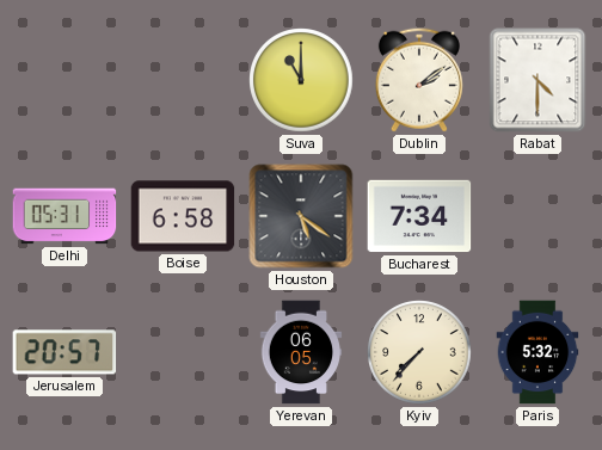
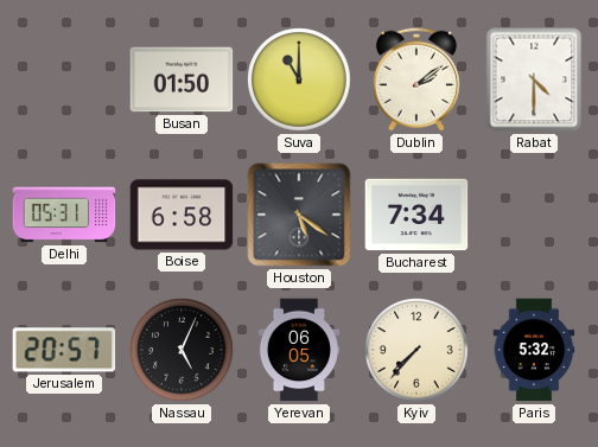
Busan: none -> 01:50
Nassau: none -> 5:04
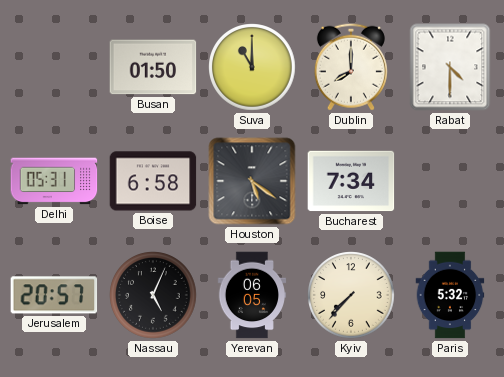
Dublin: 2:09 -> 8:00
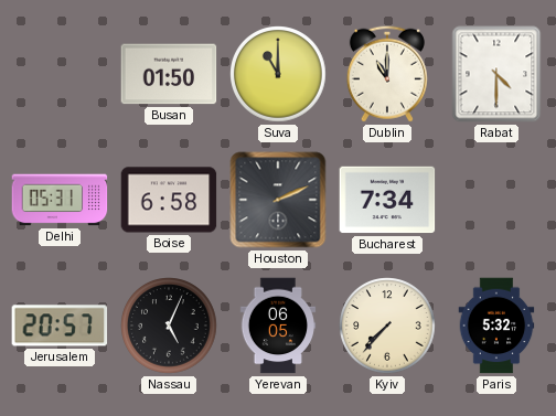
Dublin: 8:00 -> 11:00
Houston: 5:21 -> 2:11
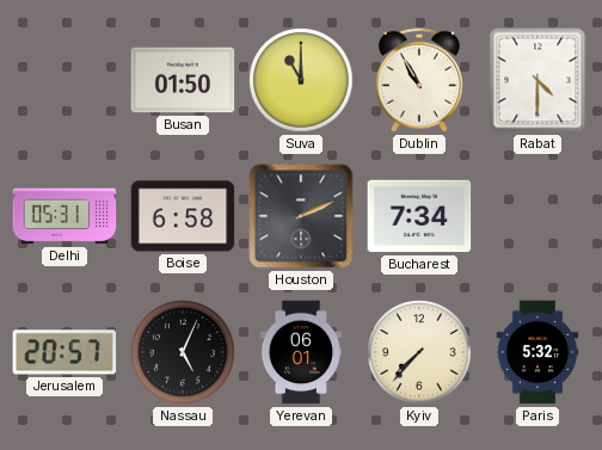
Dublin: 11:00 -> 10:55
Yerevan: 06:05 -> 06:01
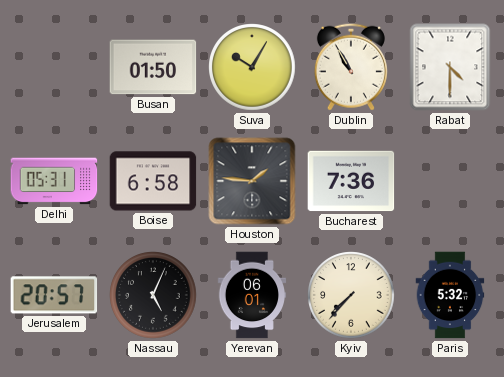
Suva: 11:00 -> 10:05
Houston: 2:11 -> 1:46
Bucharest: 7:34 -> 7:36
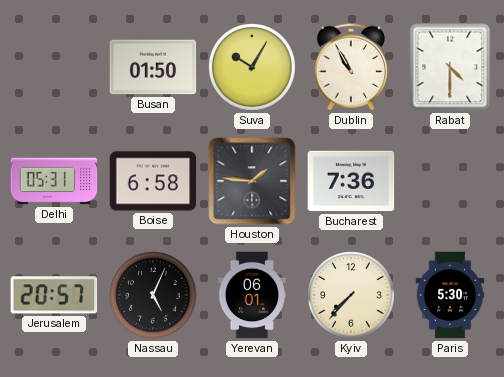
Paris: 5:32 -> 5:30
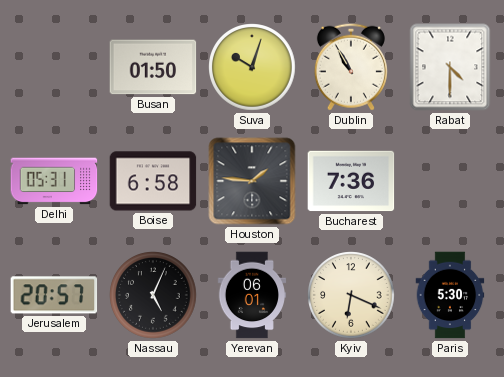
Suva: 10:05 -> 10:03
Kyiv: 7:37 -> 6:19
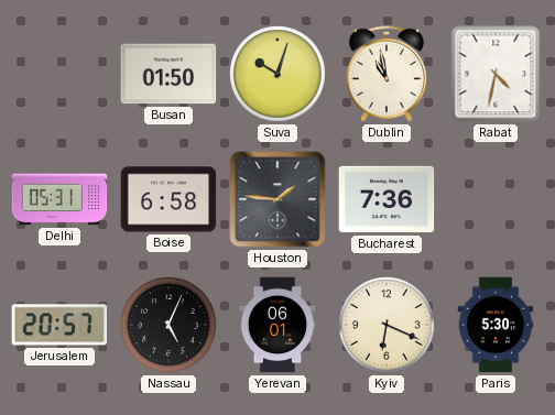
Dublin: 10:55 -> 10:58
Rabat: 4:30 -> 4:32
